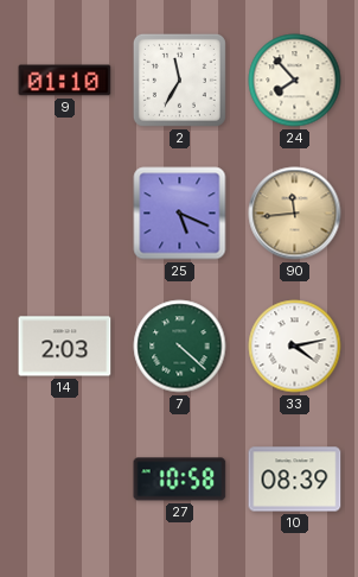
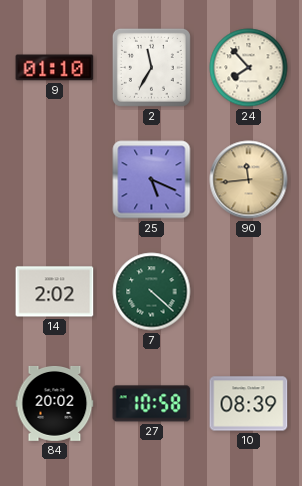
14: 2:03 -> 2:02
33: 4:13 -> none
84: none -> 20:02
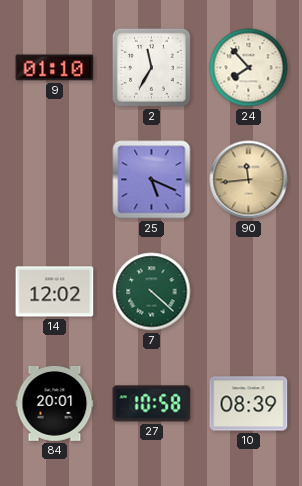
14: 2:02 -> 12:02
84: 20:02 -> 20:01
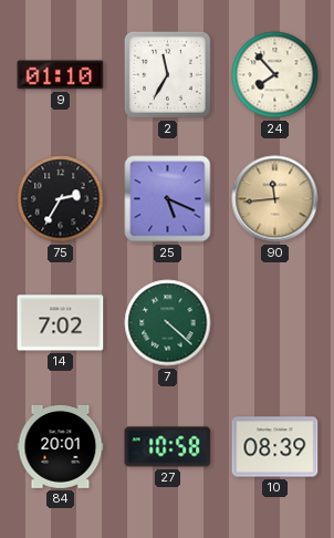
75: none -> 2:35
14: 12:02 -> 7:02
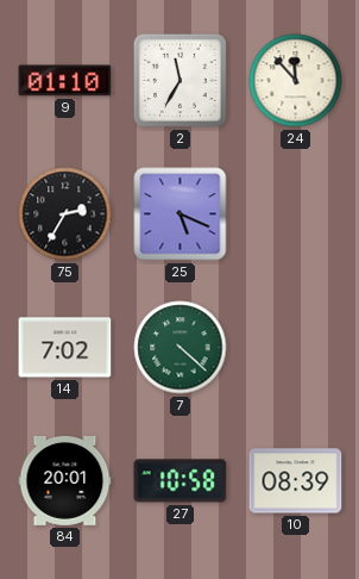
24: 7:53 -> 11:53
90: 11:44 -> none
